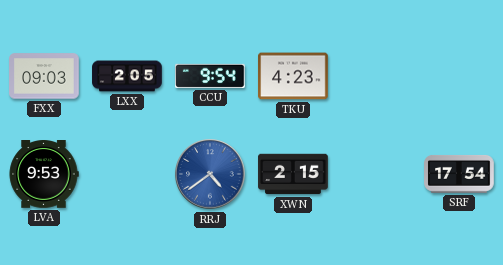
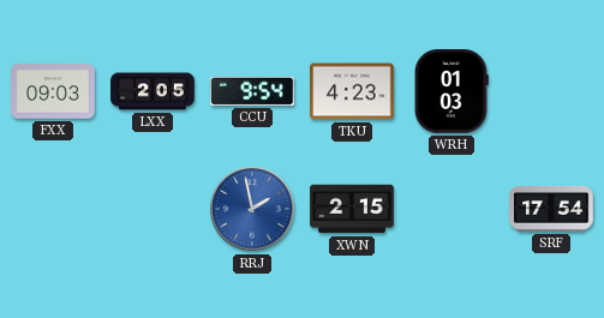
WRH: none -> 01:03
LVA: 9:53 -> none
RRJ: 4:39 -> 1:58
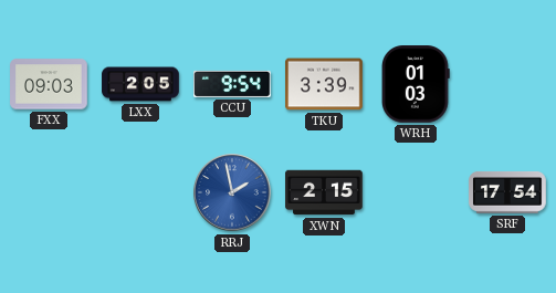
TKU: 4:23 -> 3:39
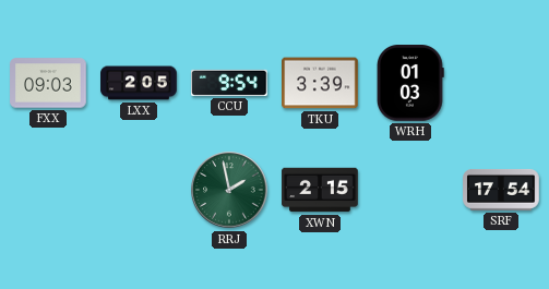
RRJ dial: blue -> green
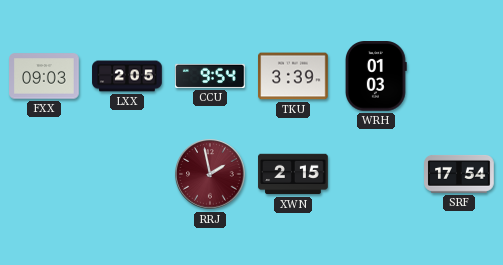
RRJ dial: green -> burgundy
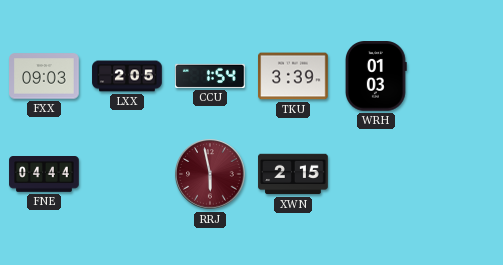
CCU: 9:54 -> 1:54
FNE: none -> 04:44
RRJ: 1:58 -> 5:58
SRF: 17:54 -> none
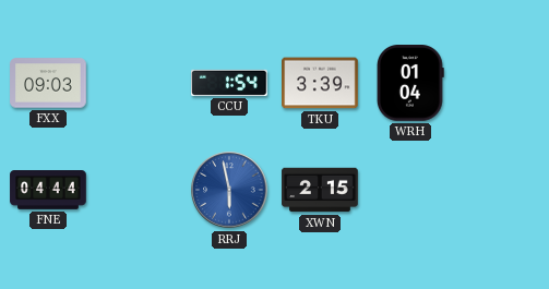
LXX: 2:05 -> none
WRH: 01:03 -> 01:04
RRJ dial: burgundy -> blue
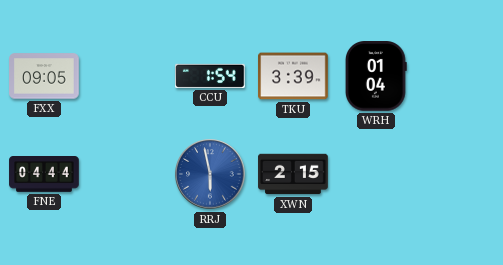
FXX: 09:03 -> 09:05
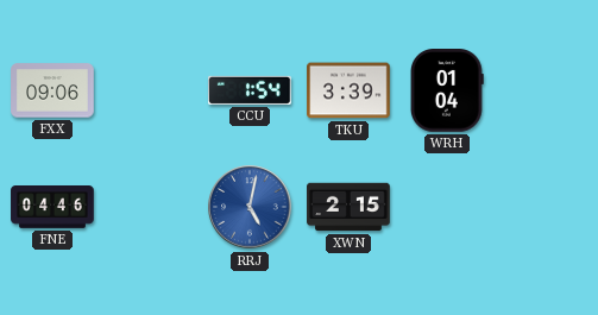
FXX: 09:05 -> 09:06
FNE: 04:44 -> 04:46
RRJ: 5:58 -> 5:02
